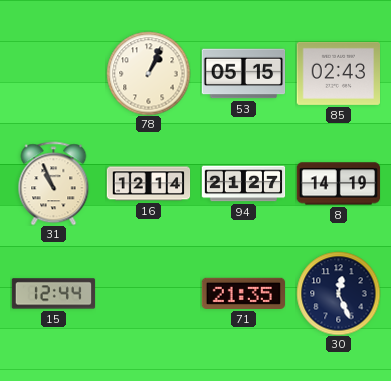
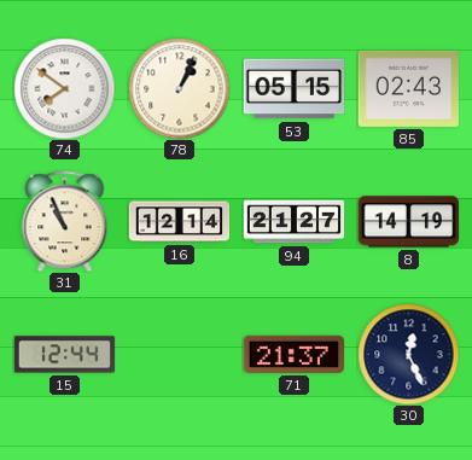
74: none -> 7:51
71: 21:35 -> 21:37
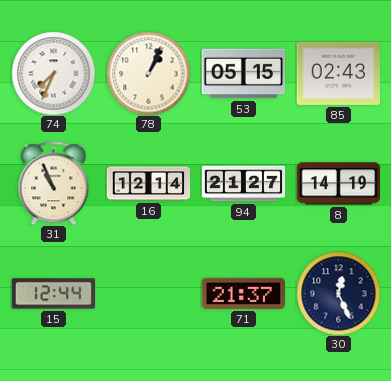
74: 7:51 -> 7:34
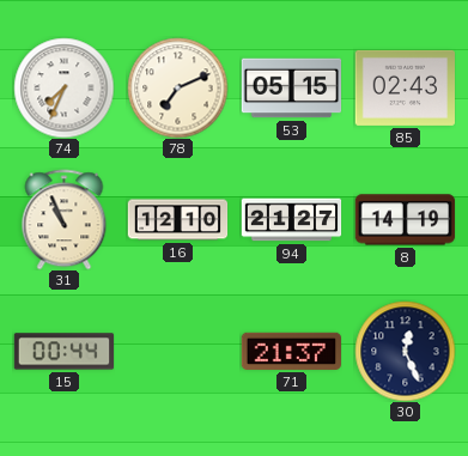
78: 1:04 -> 7:11
16: 12:14 -> 12:10
15: 12:44 -> 00:44
